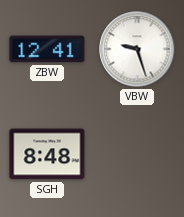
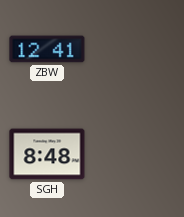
VBW: 9:27 -> none
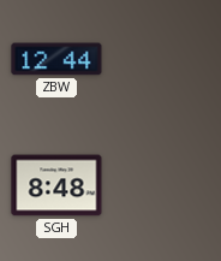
ZBW: 12:41 -> 12:44
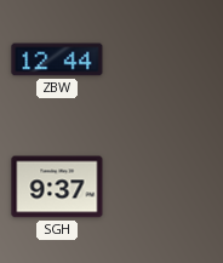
SGH: 8:48 -> 9:37
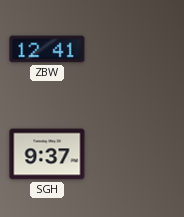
ZBW: 12:44 -> 12:41
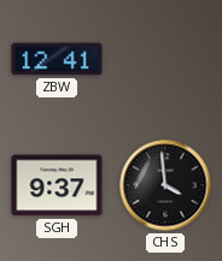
CHS: none -> 3:59
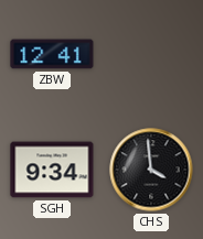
SGH: 9:37 -> 9:34
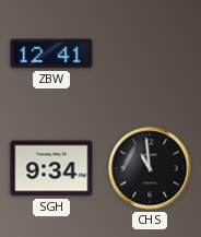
CHS: 3:59 -> 10:59
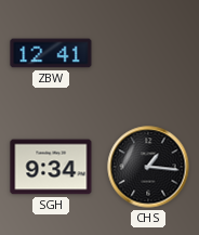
CHS: 10:59 -> 1:16
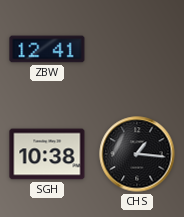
SGH: 9:34 -> 10:38
